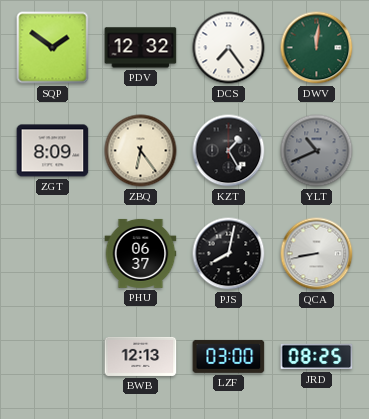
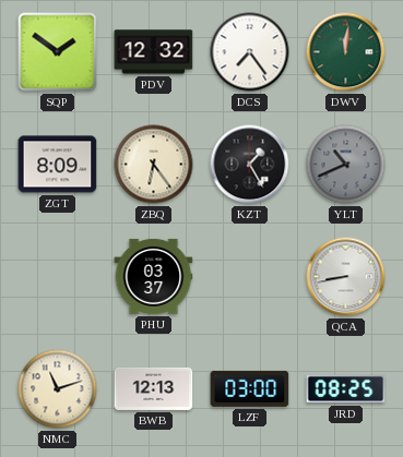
PHU: 06:37 -> 03:37
PJS: 8:02 -> none
NMC: none -> 11:12
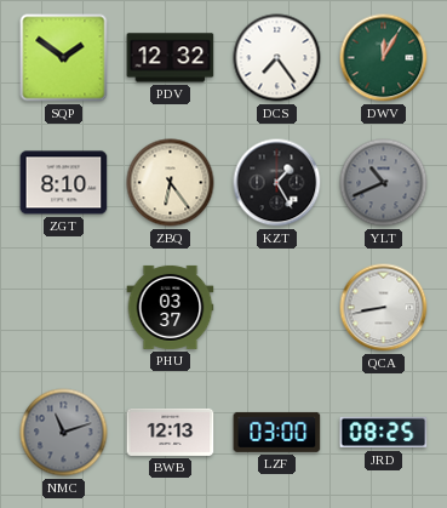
DWV: 12:01 -> 12:05
ZGT: 8:09 -> 8:10
NMC dial: cream -> grey
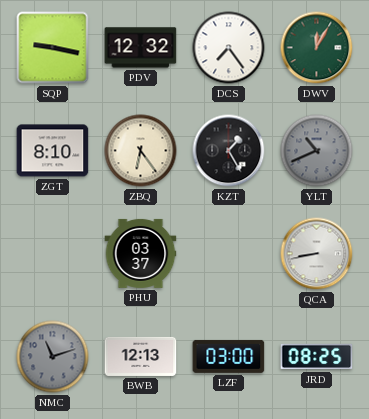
SQP: 1:51 -> 9:17
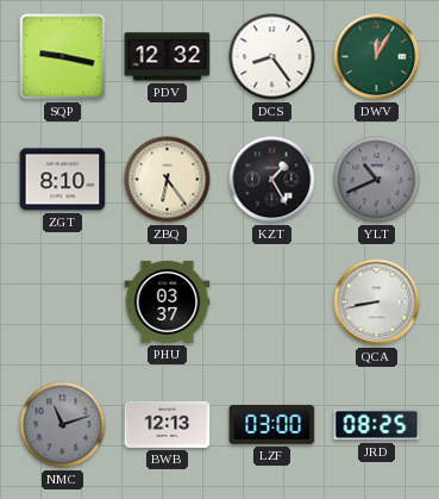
DCS: 7:24 -> 8:24
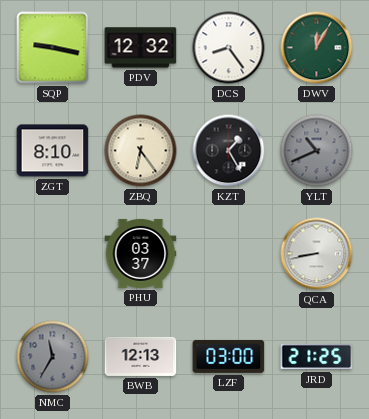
NMC: 11:12 -> 11:35
JRD: 08:25 -> 21:25
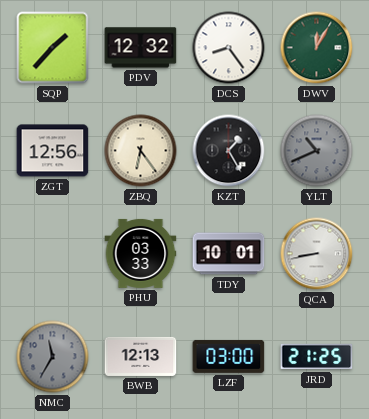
SQP: 9:17 -> 1:37
ZGT: 8:10 -> 12:56
PHU: 03:37 -> 03:33
TDY: none -> 10:01
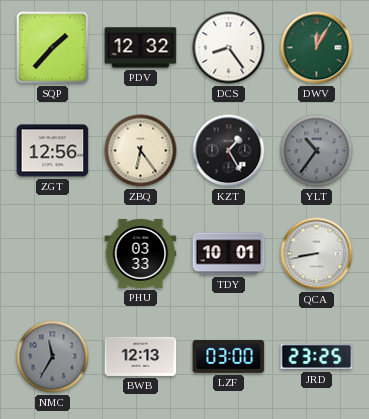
YLT: 10:41 -> 10:36
JRD: 21:25 -> 23:25
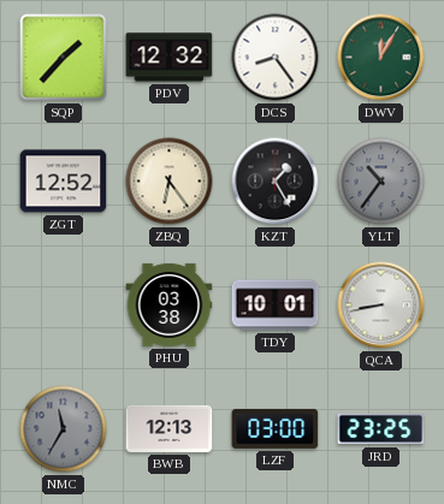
ZGT: 12:56 -> 12:52
PHU: 03:33 -> 03:38
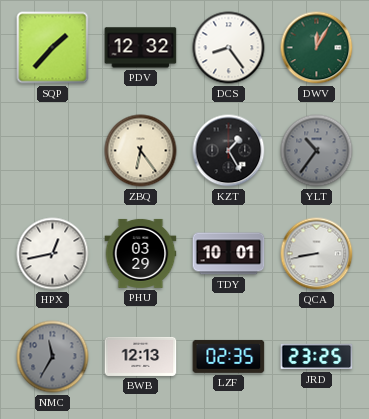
ZGT: 12:52 -> none
HPX: none -> 12:43
PHU: 03:38 -> 03:29
LZF: 03:00 -> 02:35
